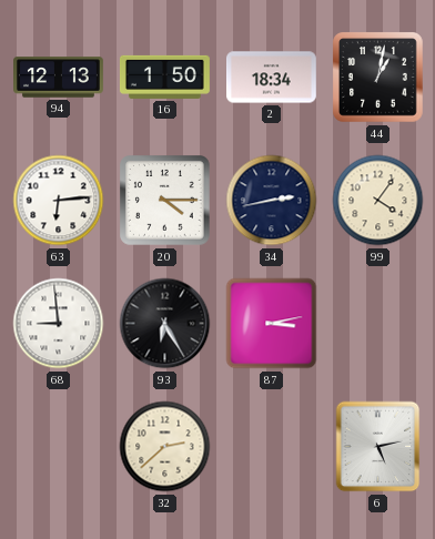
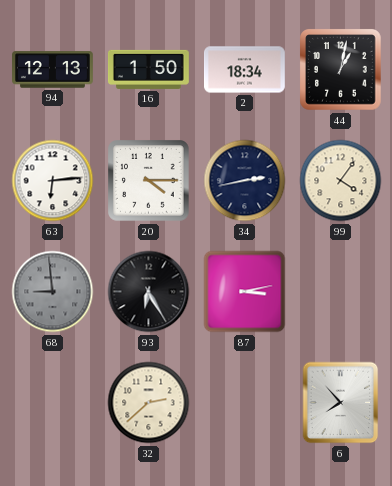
68 dial: white -> grey
6: 5:13 -> 7:53
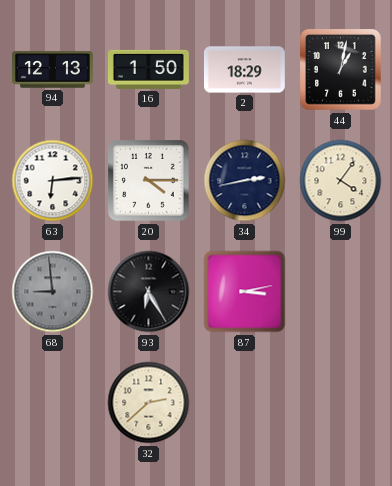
2: 18:34 -> 18:29
6: 7:53 -> none
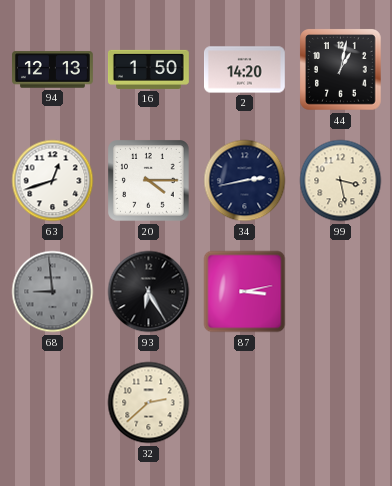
2: 18:29 -> 14:20
63: 6:14 -> 12:42
99: 4:06 -> 3:28
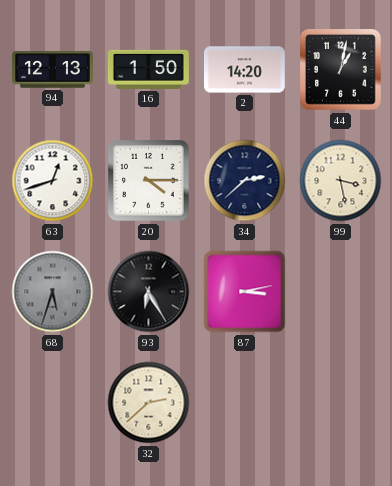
34: 2:43 -> 2:38
68: 8:59 -> 5:33
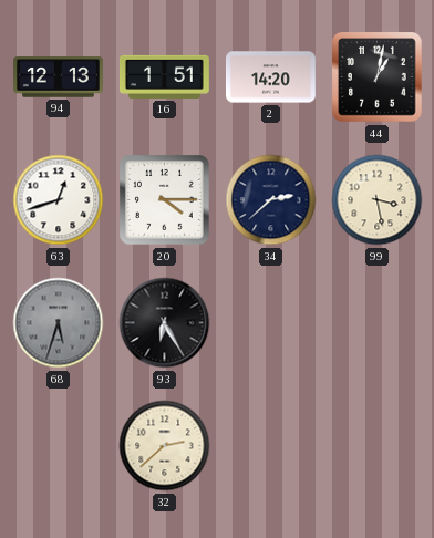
16: 1:50 -> 1:51
87: 3:13 -> none
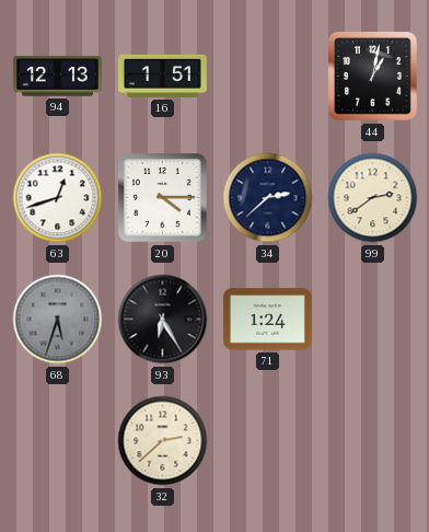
2: 14:20 -> none
99: 3:28 -> 2:39
71: none -> 1:24
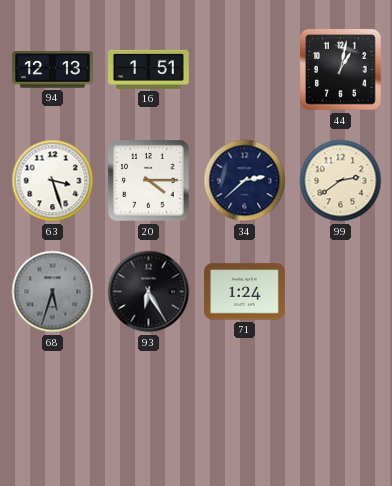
63: 12:42 -> 3:27
32: 2:38 -> none
